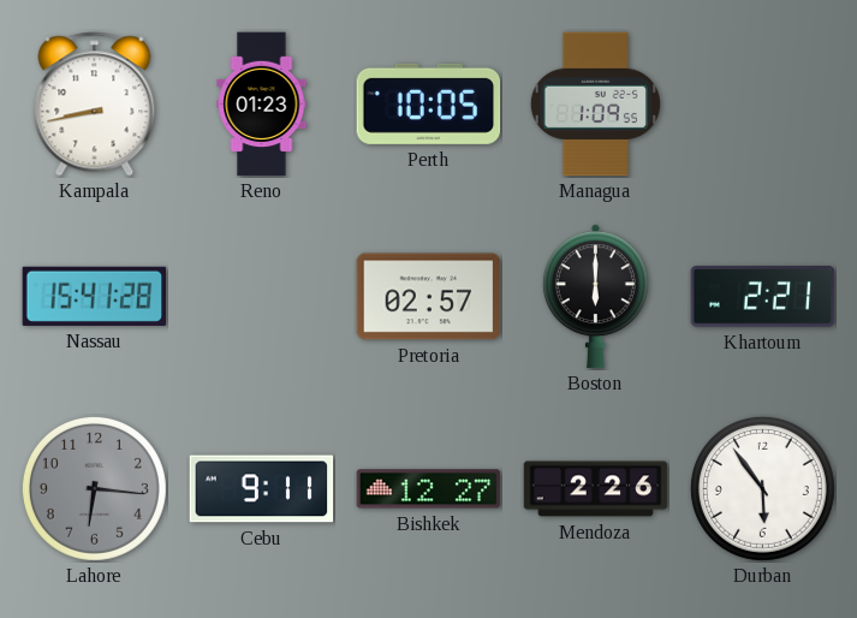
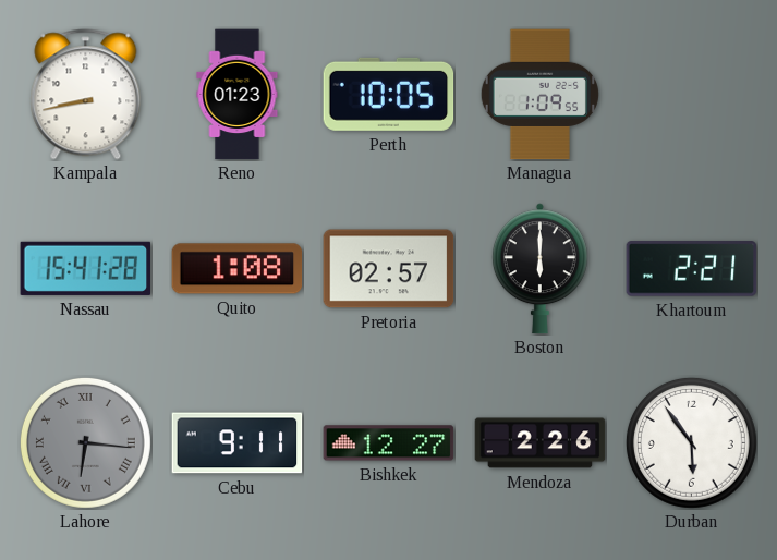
Quito: none -> 1:08
Lahore numerals: Arabic -> Roman
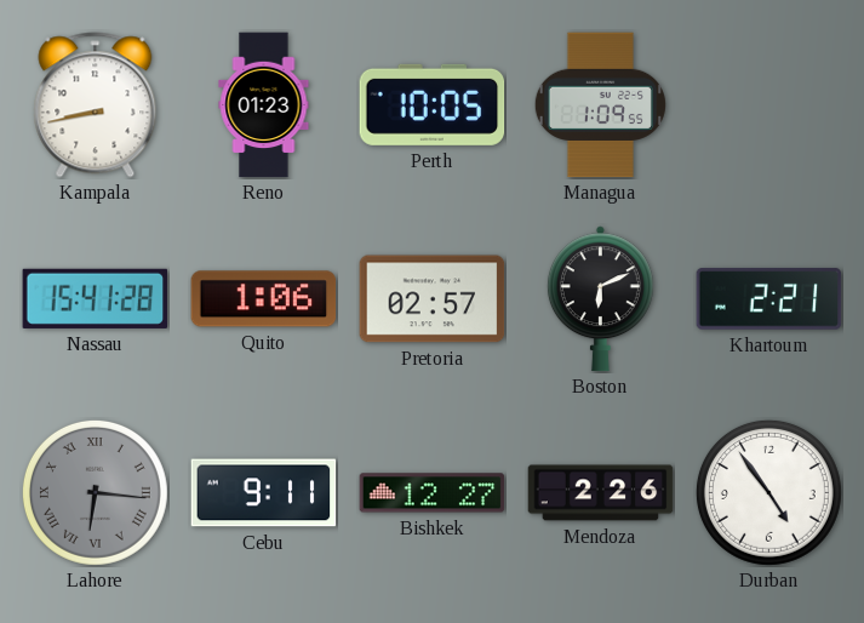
Quito: 1:08 -> 1:06
Boston: 6:00 -> 6:11
Durban: 5:54 -> 4:54
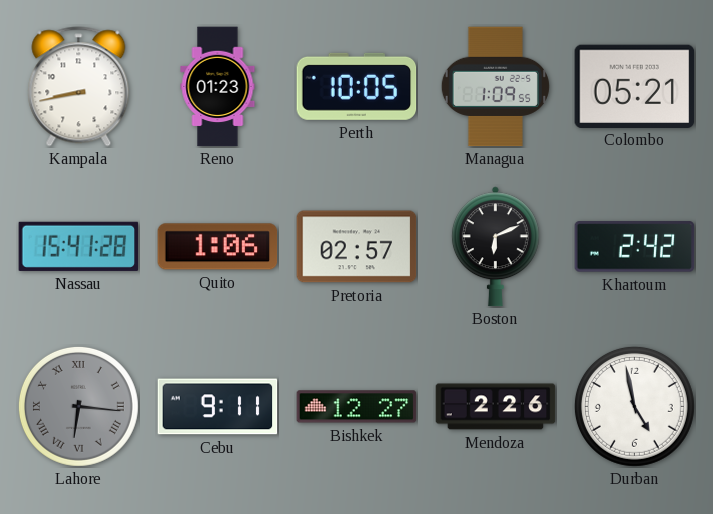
Colombo: none -> 05:21
Khartoum: 2:21 -> 2:42
Durban: 4:54 -> 4:58
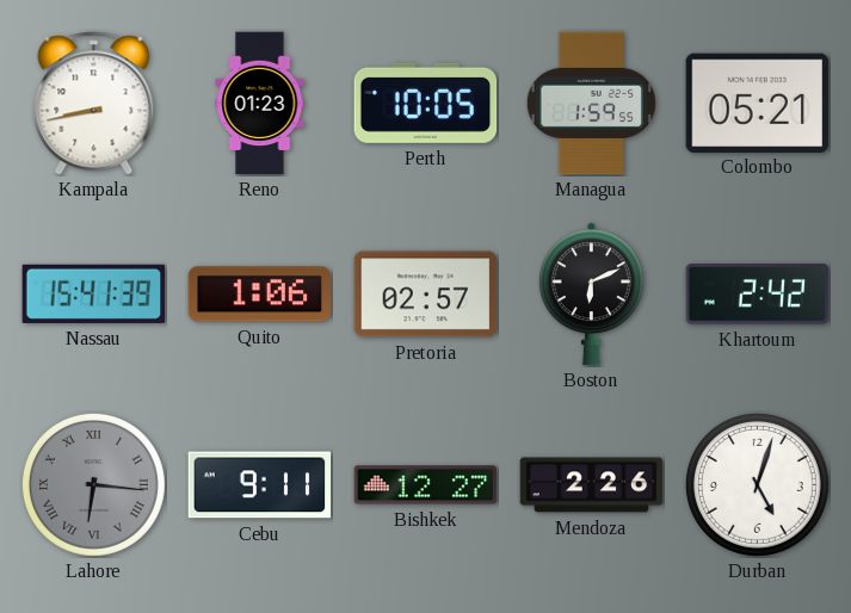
Managua: 1:09 -> 1:59
Nassau: 15:41:28 -> 15:41:39
Durban: 4:58 -> 5:03
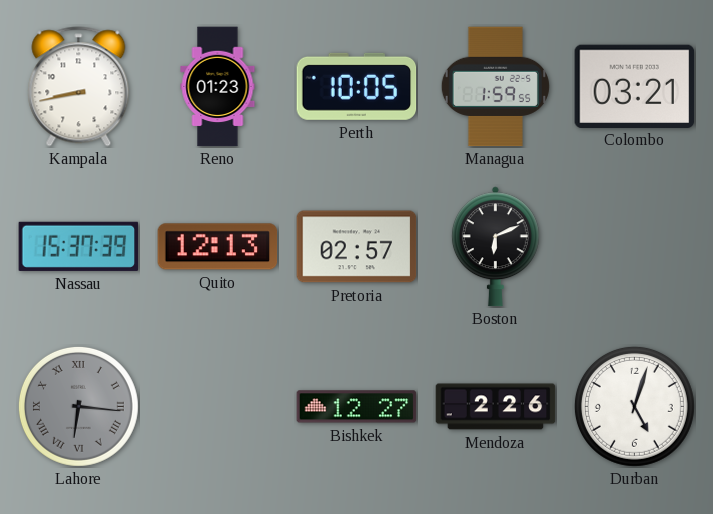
Colombo: 05:21 -> 03:21
Nassau: 15:41 -> 15:37
Quito: 1:06 -> 12:13
Khartoum: 2:42 -> none
Cebu: 9:11 -> none
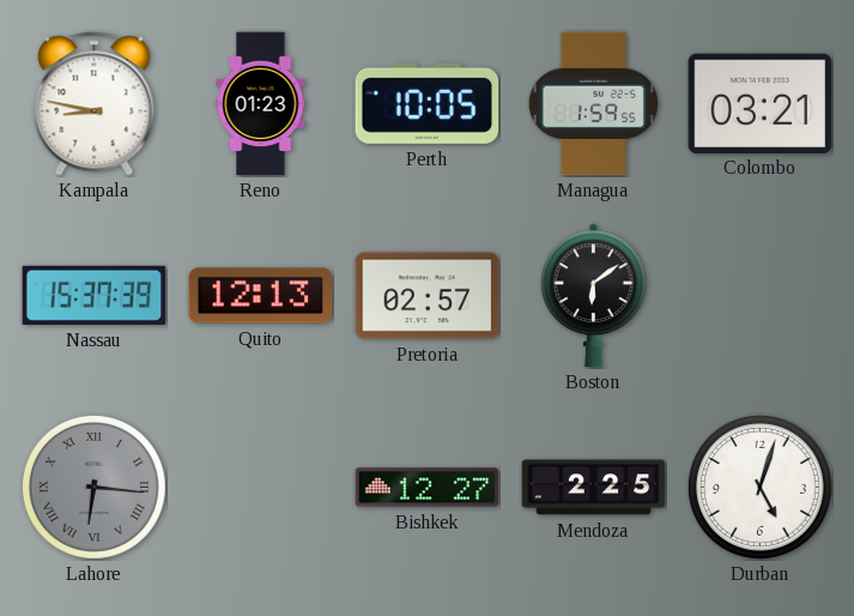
Kampala: 8:43 -> 8:47
Boston: 6:11 -> 6:09
Mendoza: 2:26 -> 2:25
